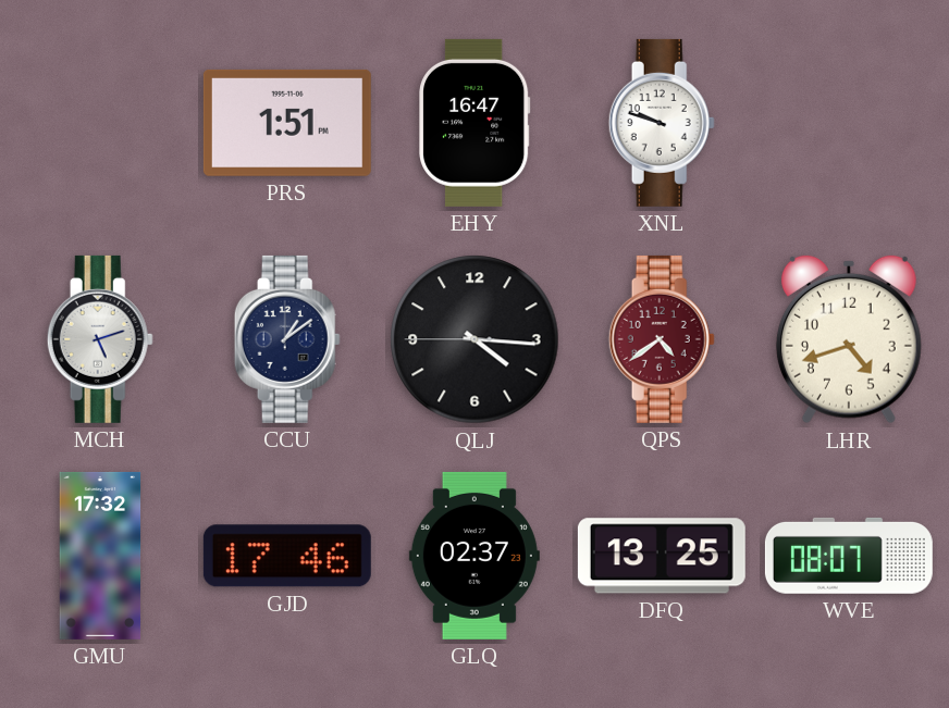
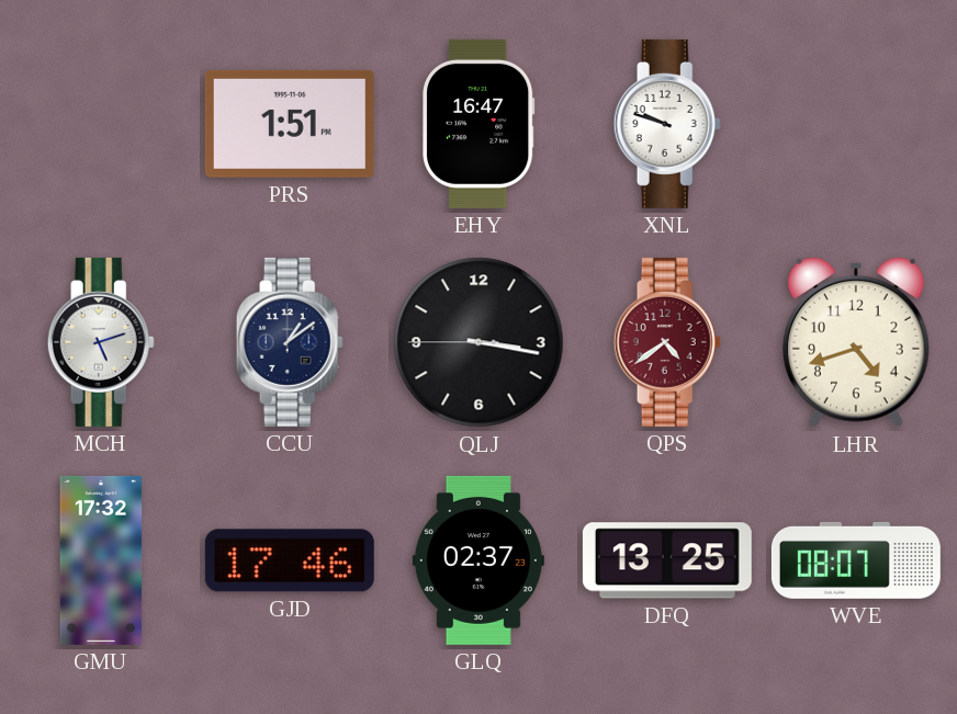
QLJ: 4:15 -> 3:16
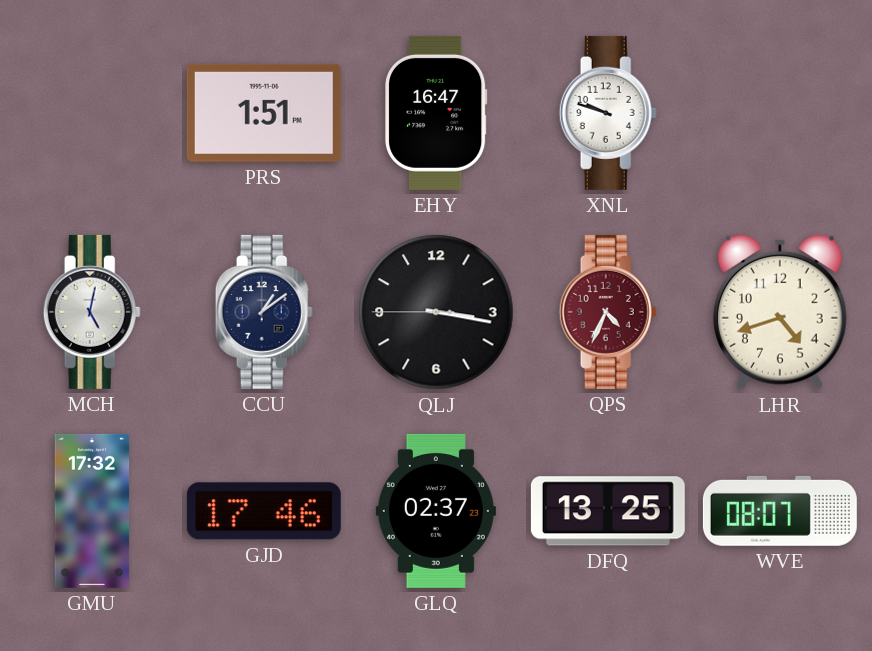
MCH: 5:12 -> 5:02
QPS: 4:39 -> 4:34
